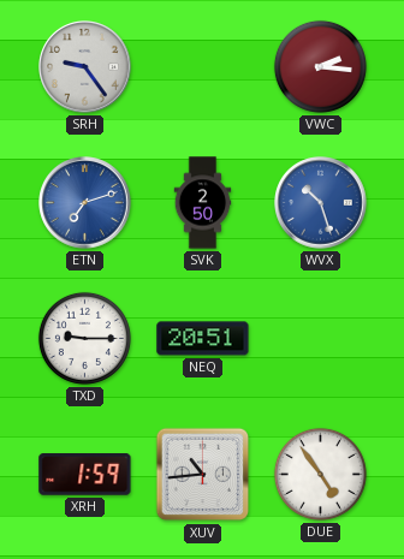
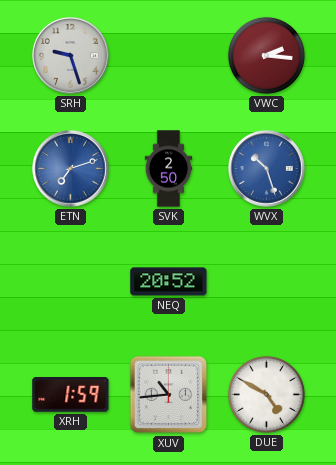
SRH: 9:24 -> 9:27
TXD: 9:15 -> none
NEQ: 20:51 -> 20:52
DUE: 4:54 -> 4:50
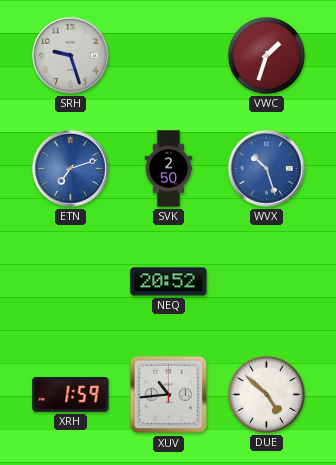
VWC: 2:16 -> 1:33
DUE: 4:50 -> 4:52
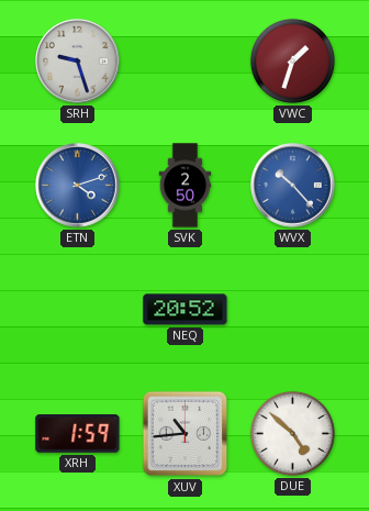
ETN: 7:12 -> 4:12
WVX: 10:27 -> 10:23
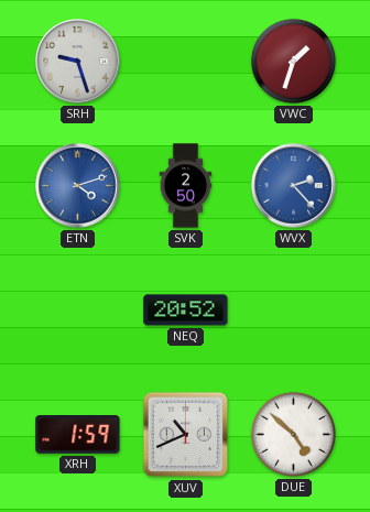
WVX: 10:23 -> 2:23
XUV: 10:44 -> 10:41
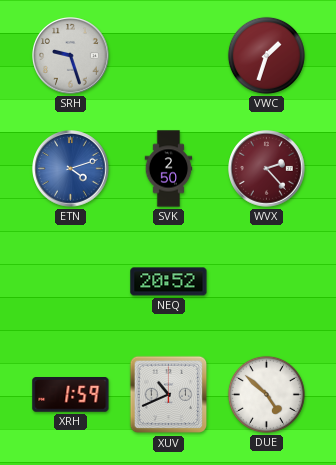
WVX dial: blue -> burgundy
